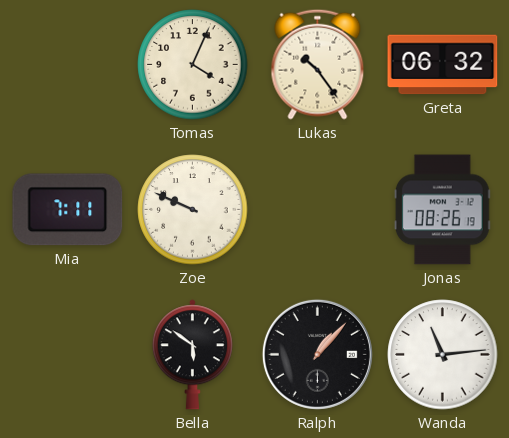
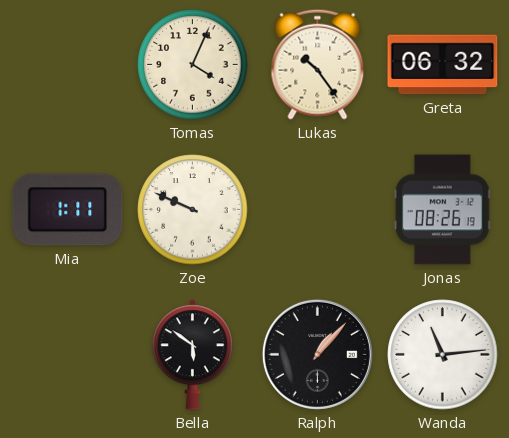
Mia: 7:11 -> 1:11
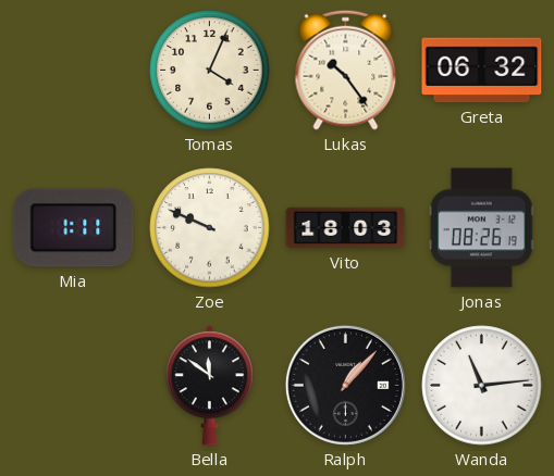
Vito: none -> 18:03
Bella: 5:51 -> 11:51
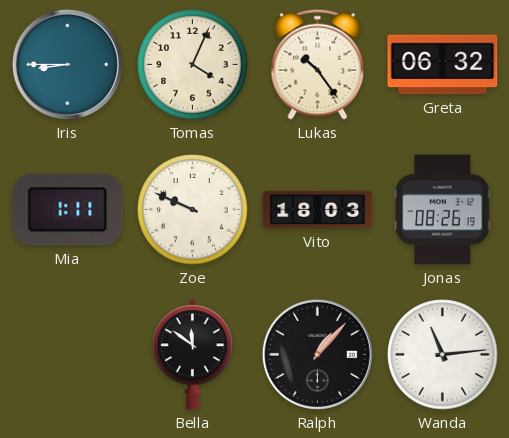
Iris: none -> 8:45
